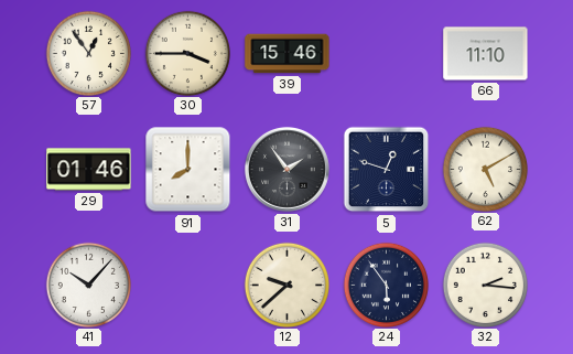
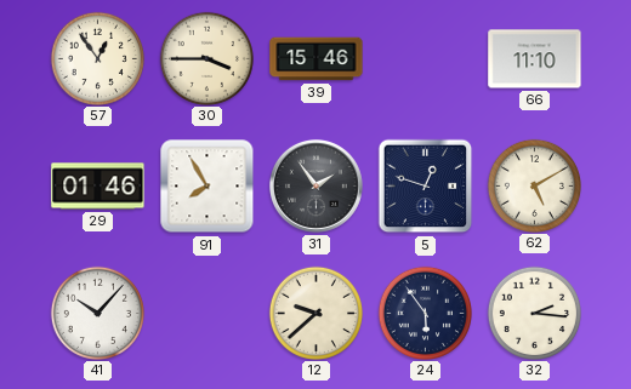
91: 8:00 -> 7:55
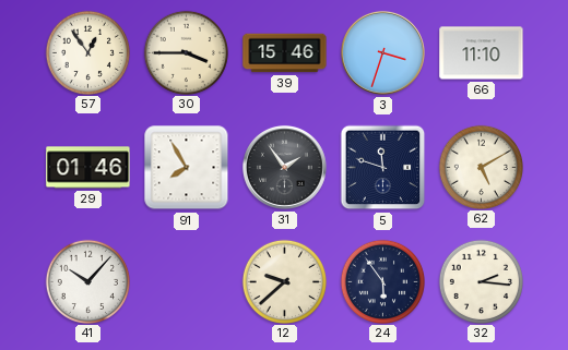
3: none -> 3:33
5: 12:48 -> 11:48
